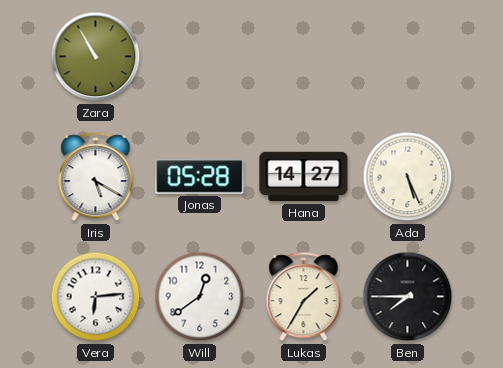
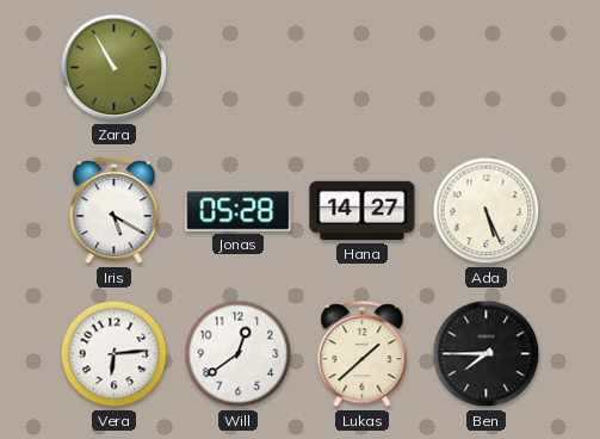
Lukas: 1:35 -> 1:38
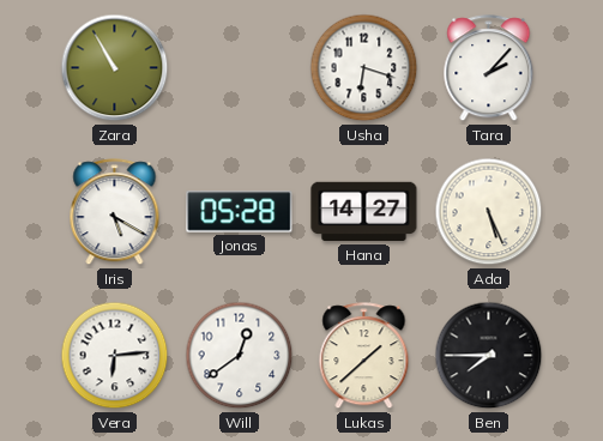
Usha: none -> 6:18
Tara: none -> 2:07
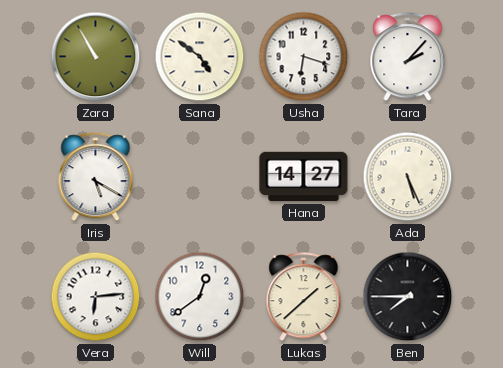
Sana: none -> 4:51
Jonas: 05:28 -> none
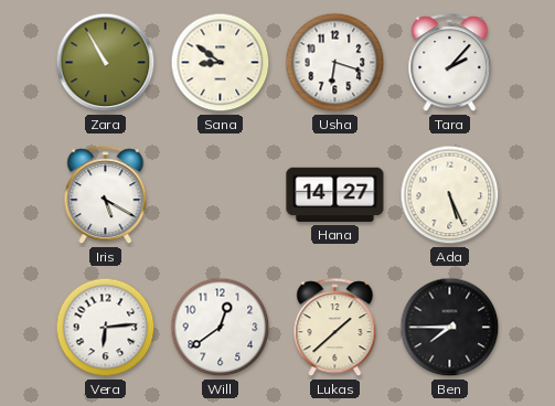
Sana: 4:51 -> 8:51
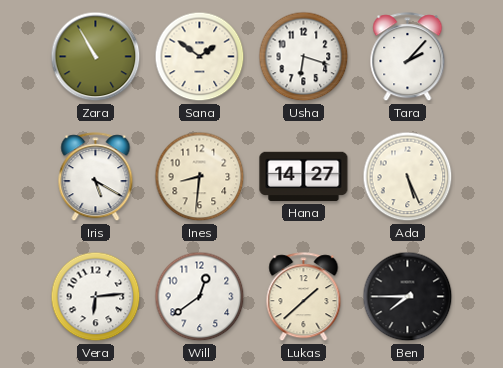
Sana: 8:51 -> 1:51
Ines: none -> 8:31
